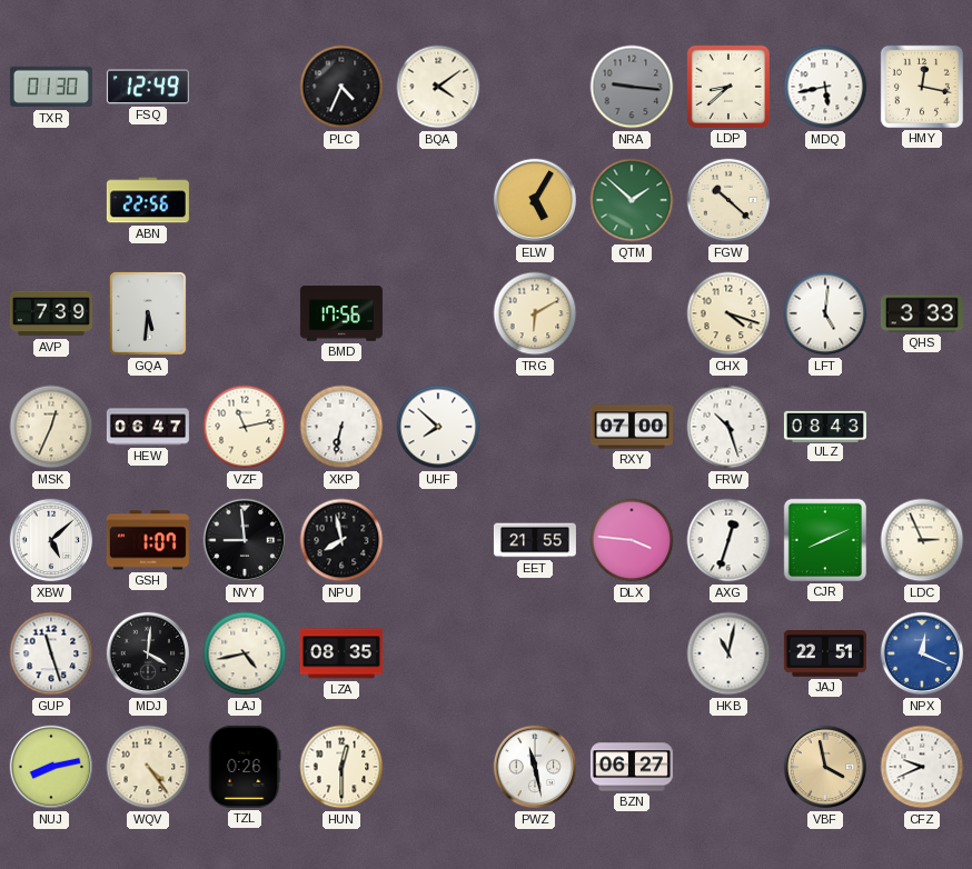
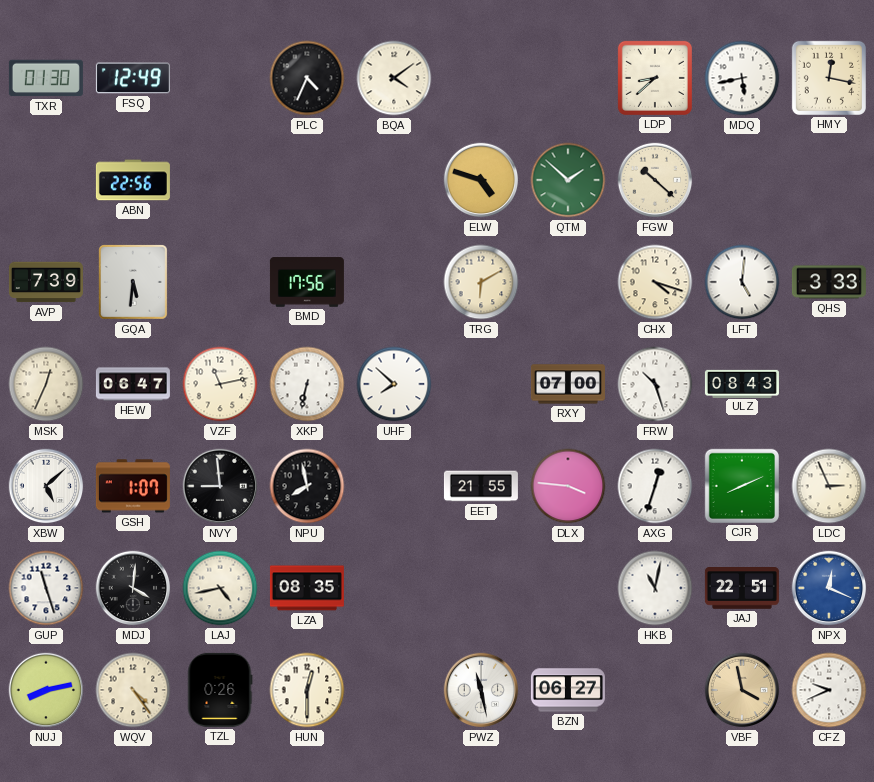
NRA: 9:16 -> none
ELW: 5:05 -> 4:48
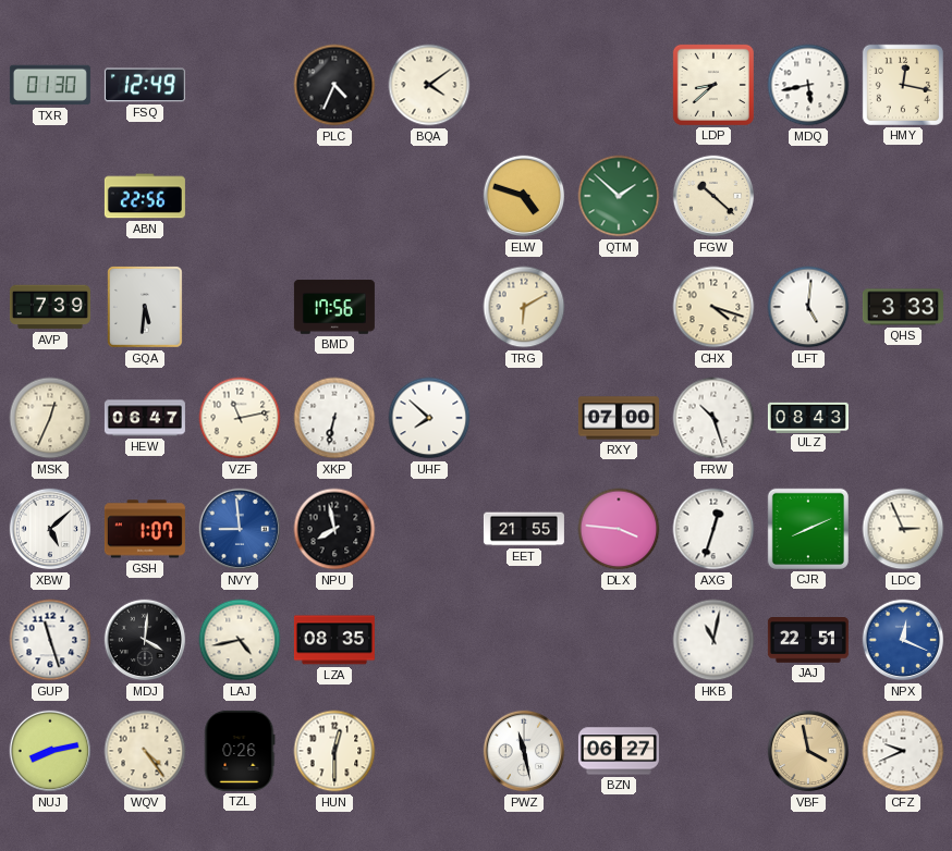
NVY dial: black -> blue
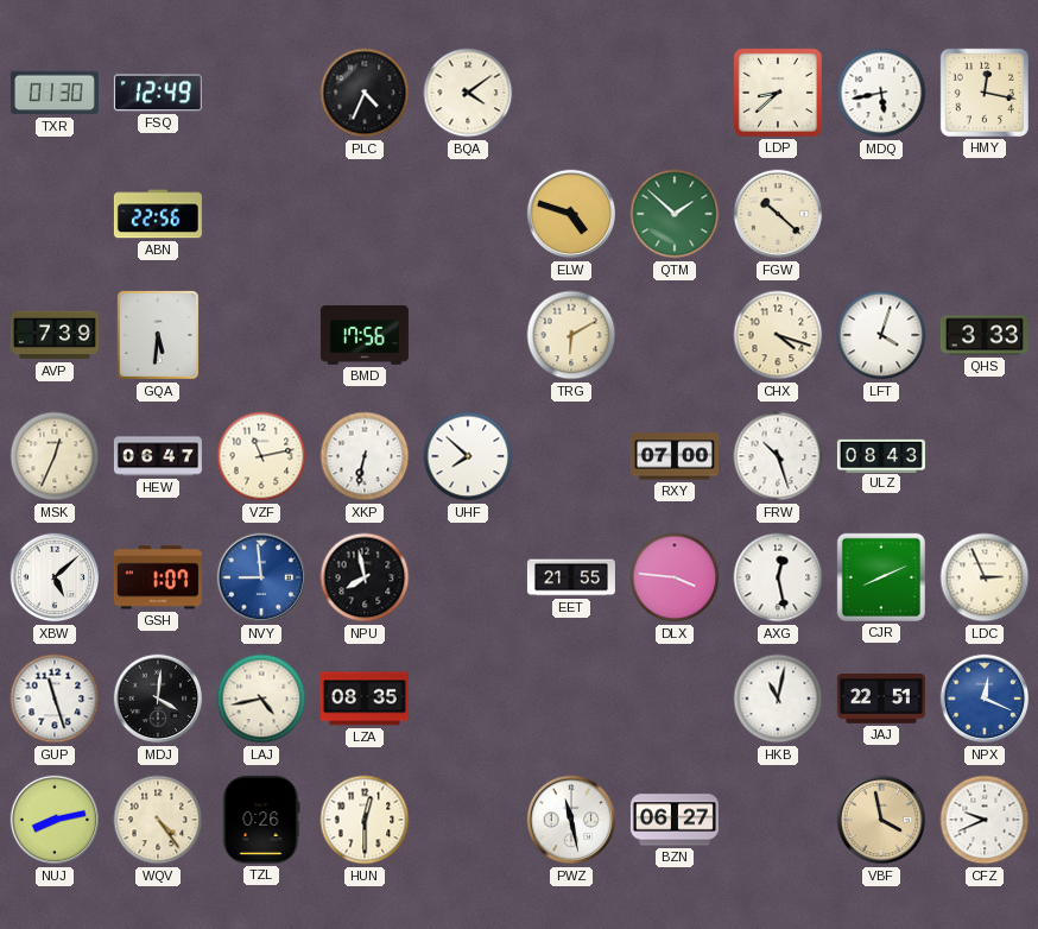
LFT: 5:01 -> 4:03
AXG: 12:33 -> 12:28
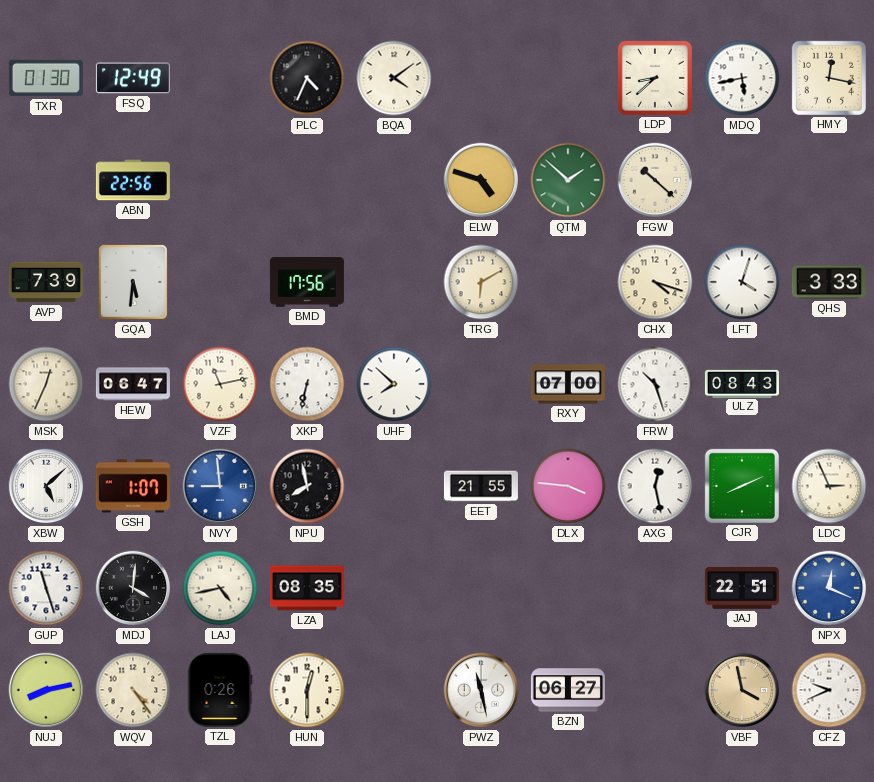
HKB: 11:02 -> none
